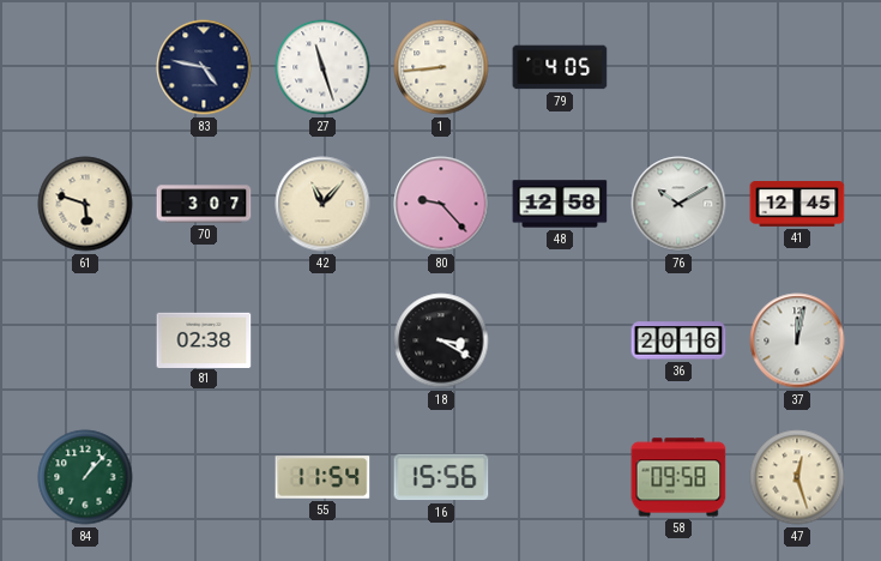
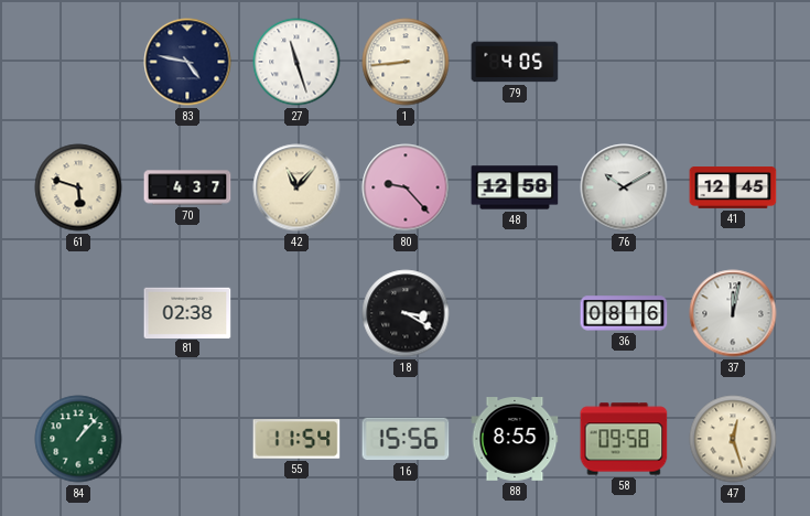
70: 3:07 -> 4:37
36: 20:16 -> 08:16
88: none -> 8:55
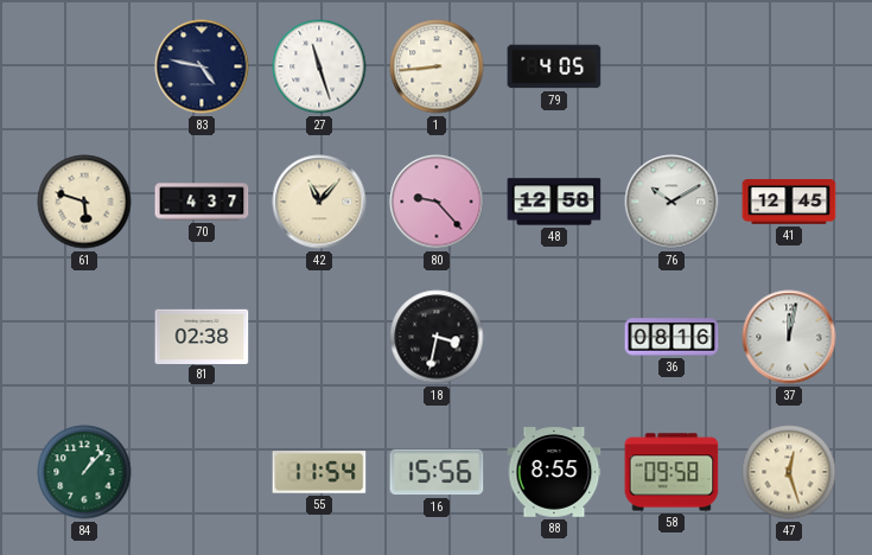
18: 3:20 -> 3:32
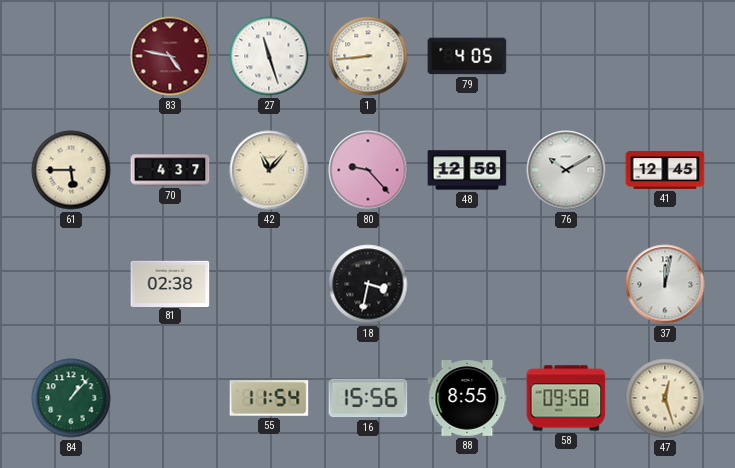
83 dial: navy -> burgundy
61: 5:48 -> 5:45
36: 08:16 -> none
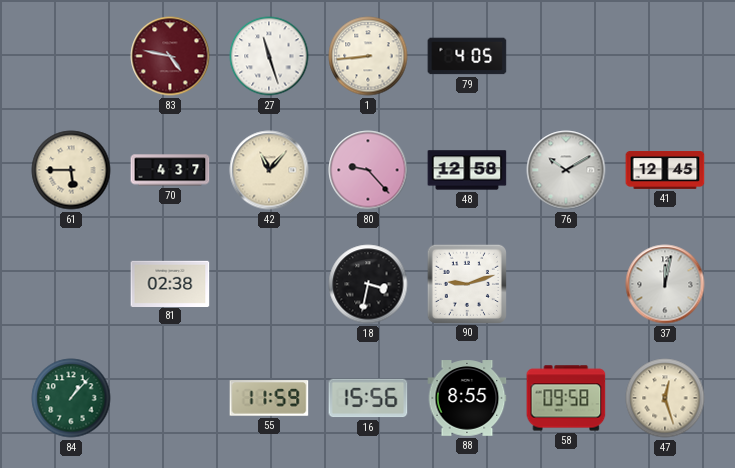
90: none -> 9:12
55: 11:54 -> 11:59
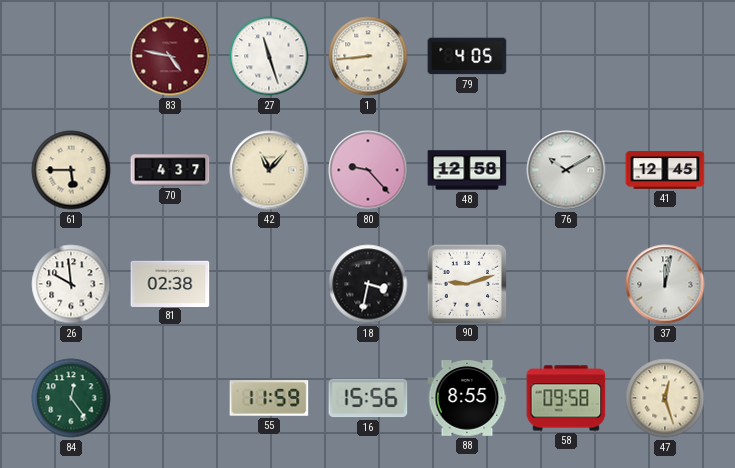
26: none -> 9:59
84: 1:07 -> 12:24
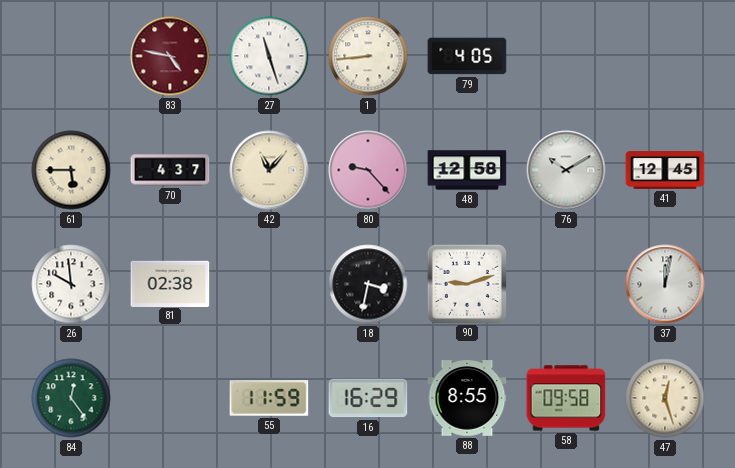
16: 15:56 -> 16:29
